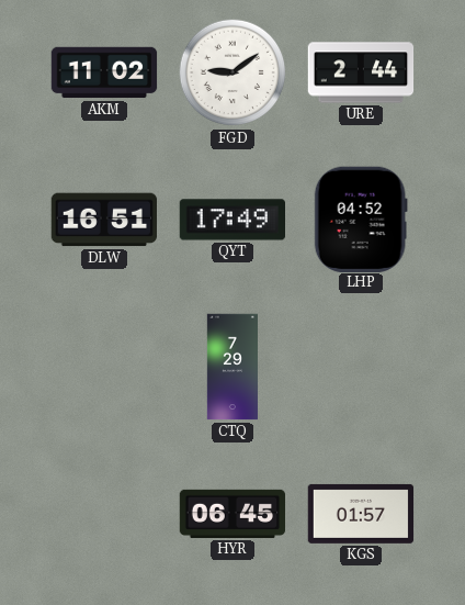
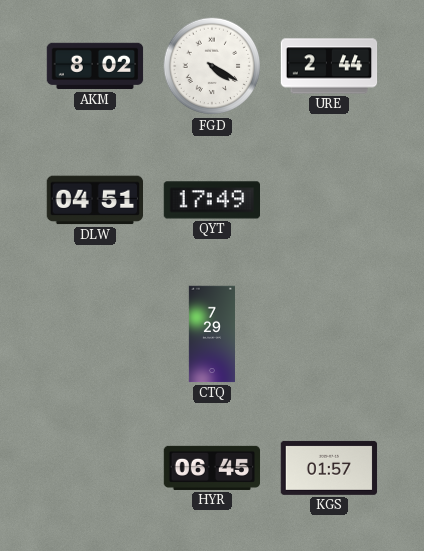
AKM: 11:02 -> 8:02
FGD: 9:09 -> 4:20
DLW: 16:51 -> 04:51
LHP: 04:52 -> none
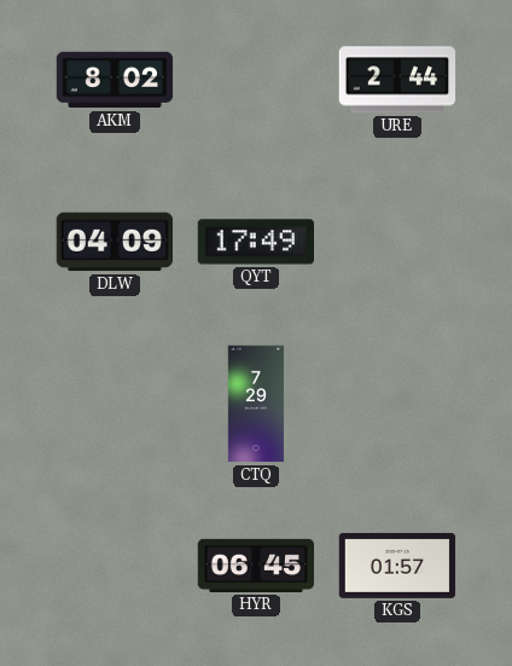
FGD: 4:20 -> none
DLW: 04:51 -> 04:09
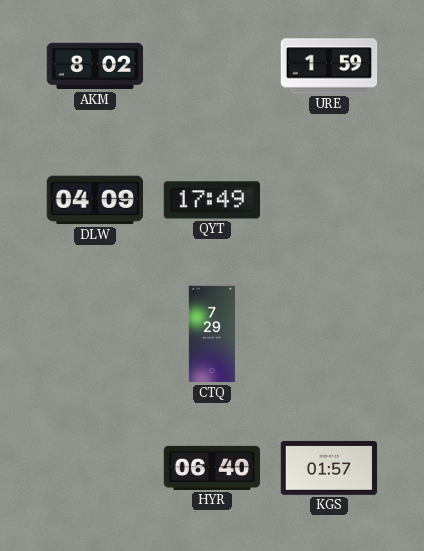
URE: 2:44 -> 1:59
HYR: 06:45 -> 06:40
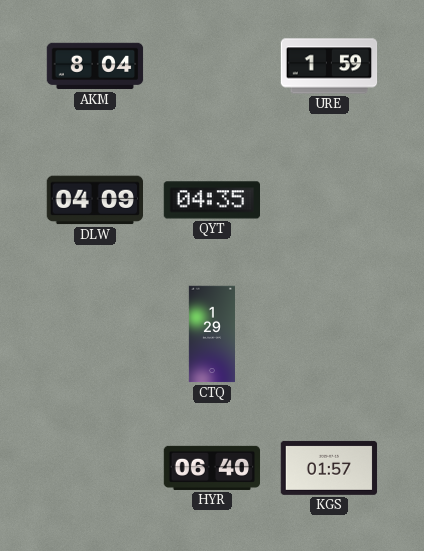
AKM: 8:02 -> 8:04
QYT: 17:49 -> 04:35
CTQ: 7:29 -> 1:29
